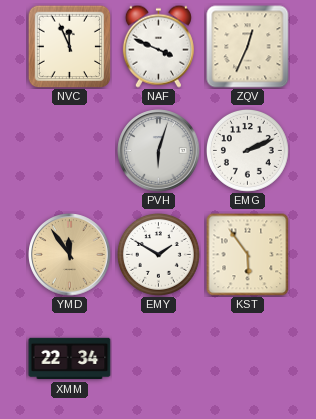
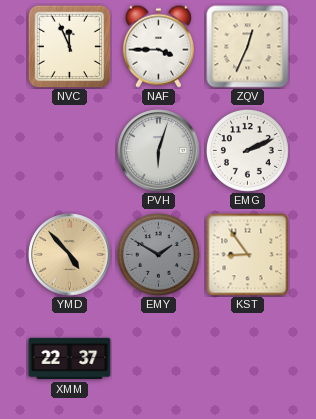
NAF: 3:49 -> 3:45
YMD: 11:54 -> 4:53
EMY dial: white -> grey
KST: 5:54 -> 8:54
XMM: 22:34 -> 22:37
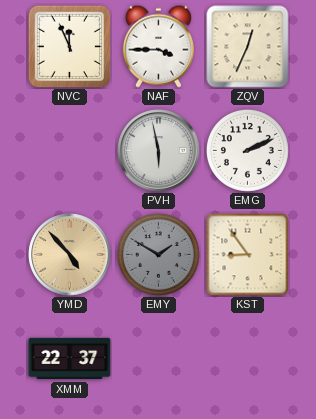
PVH: 6:03 -> 5:58
